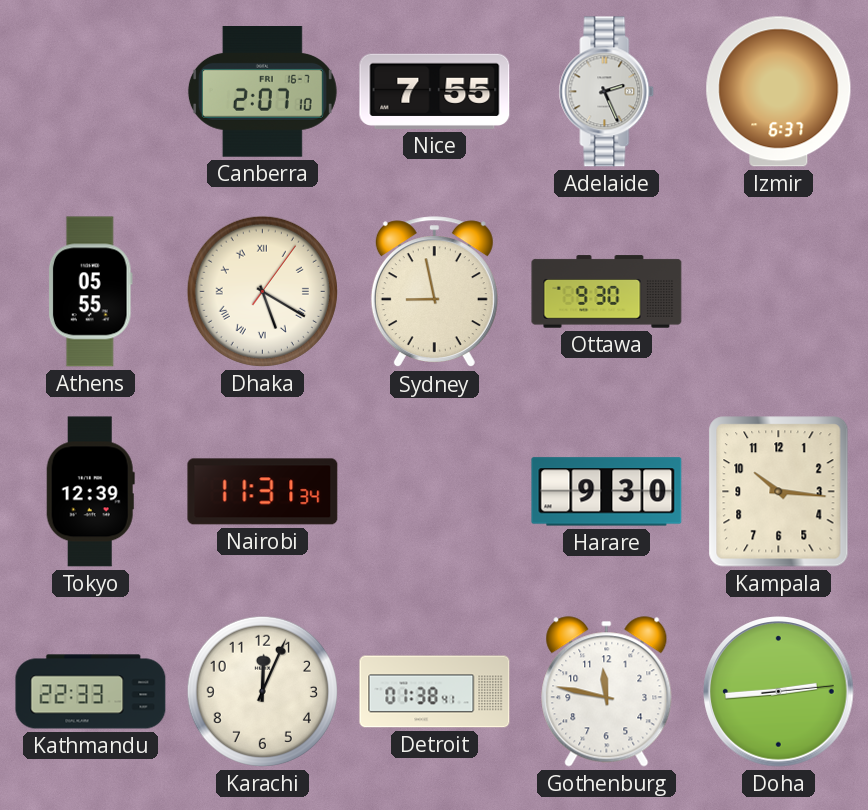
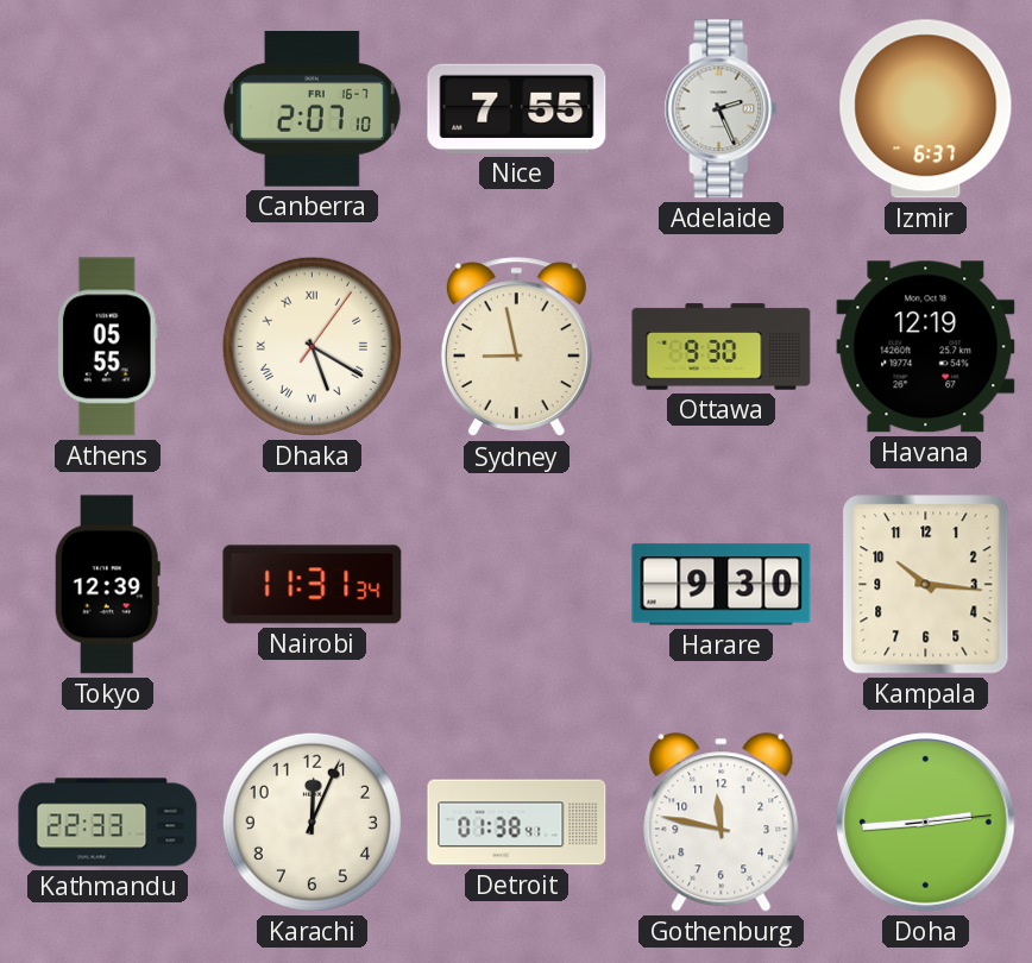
Havana: none -> 12:19
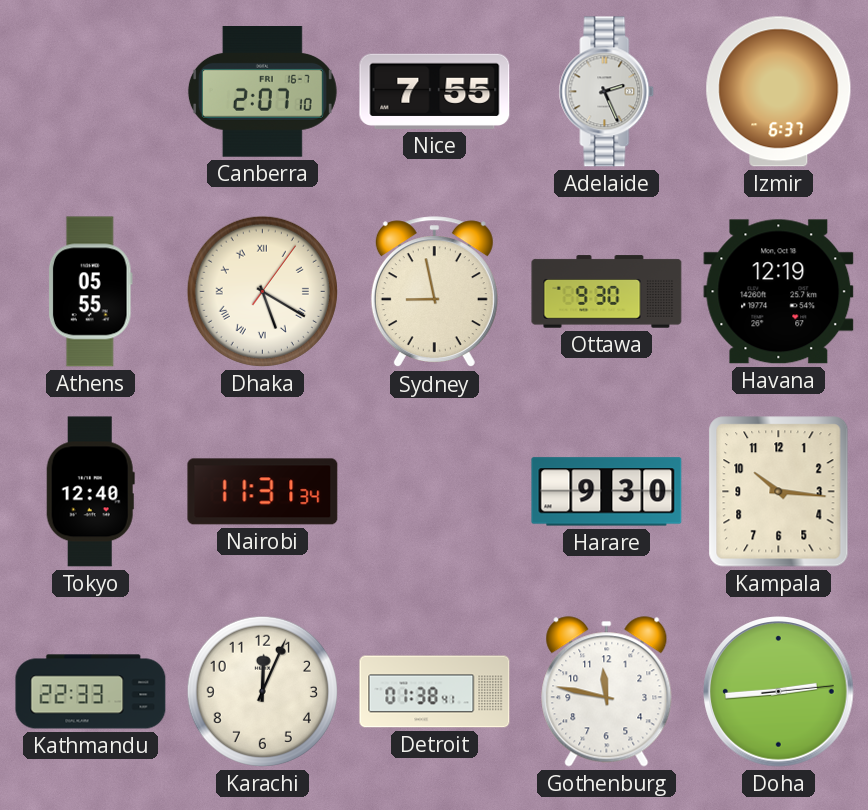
Tokyo: 12:39 -> 12:40
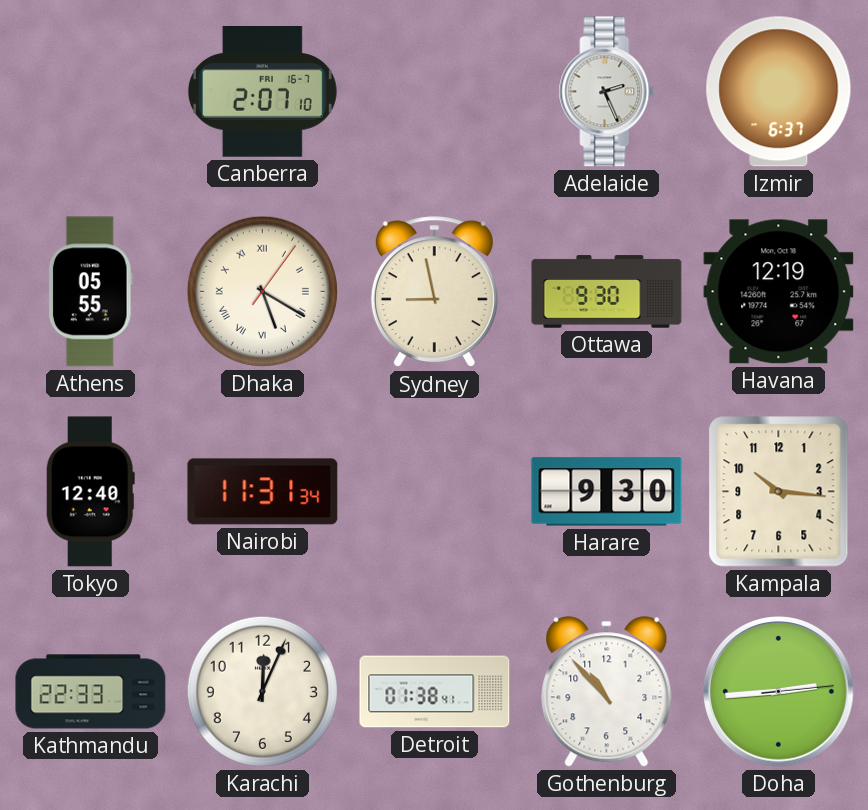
Nice: 7:55 -> none
Gothenburg: 11:47 -> 10:53
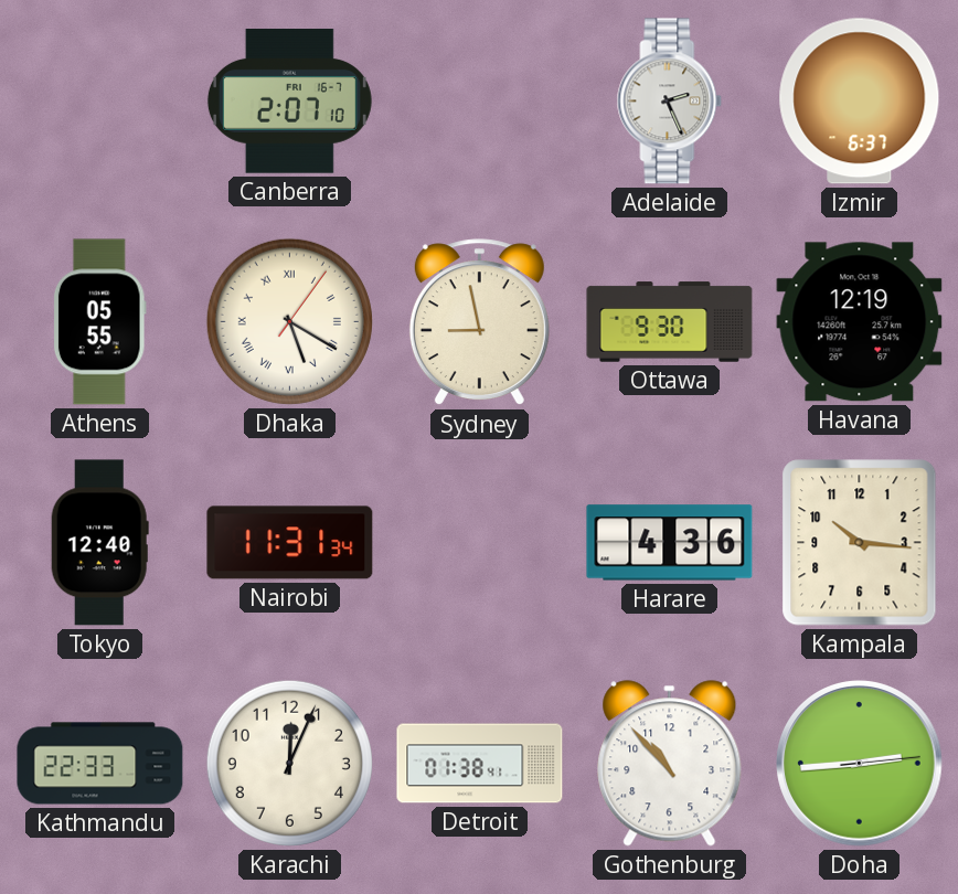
Harare: 9:30 -> 4:36
